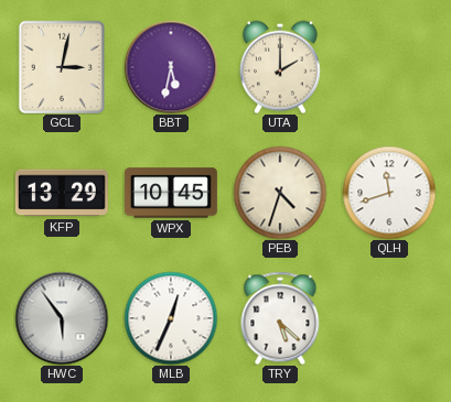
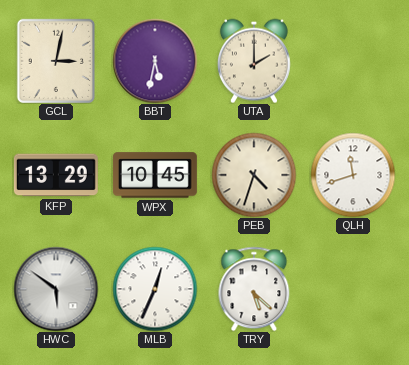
HWC: 5:54 -> 5:51
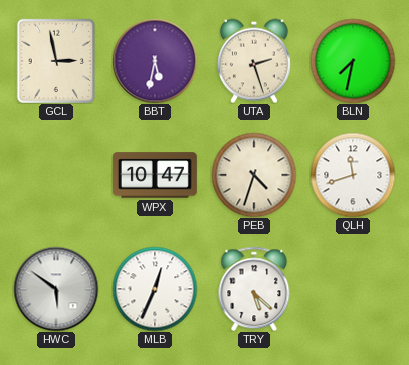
GCL: 3:02 -> 2:58
UTA: 2:00 -> 2:27
BLN: none -> 7:32
KFP: 13:29 -> none
WPX: 10:45 -> 10:47
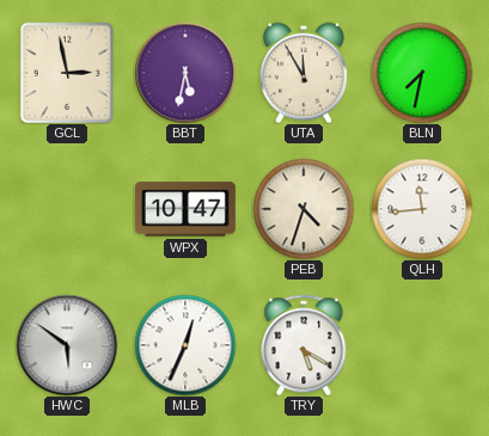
UTA: 2:27 -> 11:55
QLH: 11:42 -> 11:44
TRY: 5:22 -> 5:20
